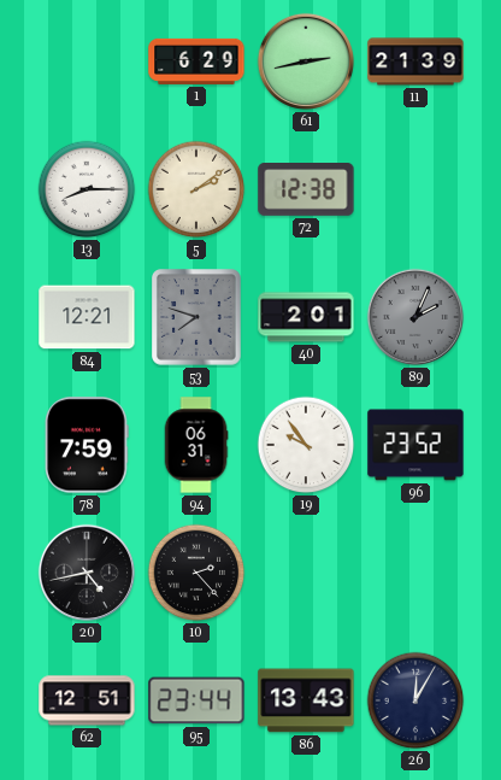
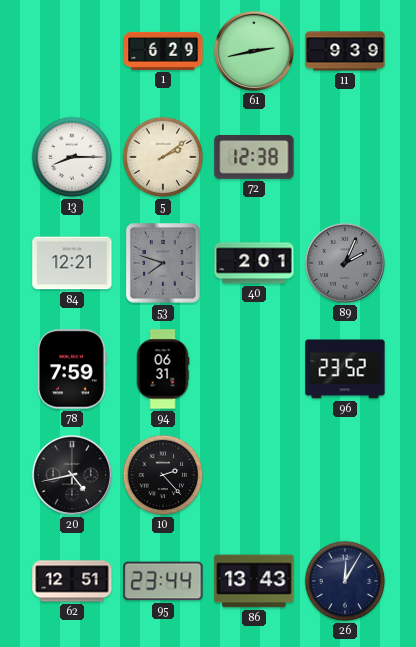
11: 21:39 -> 9:39
19: 9:54 -> none
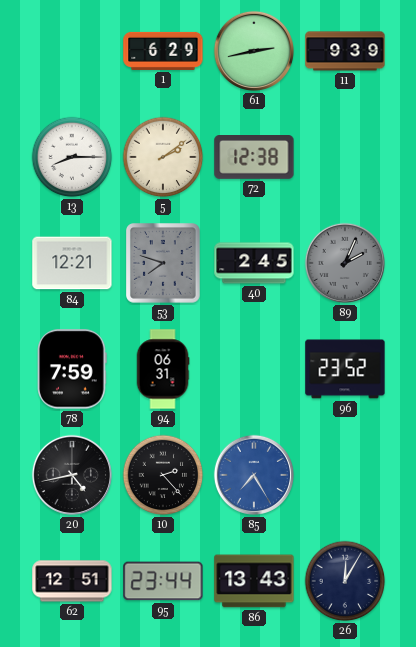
40: 2:01 -> 2:45
85: none -> 7:25
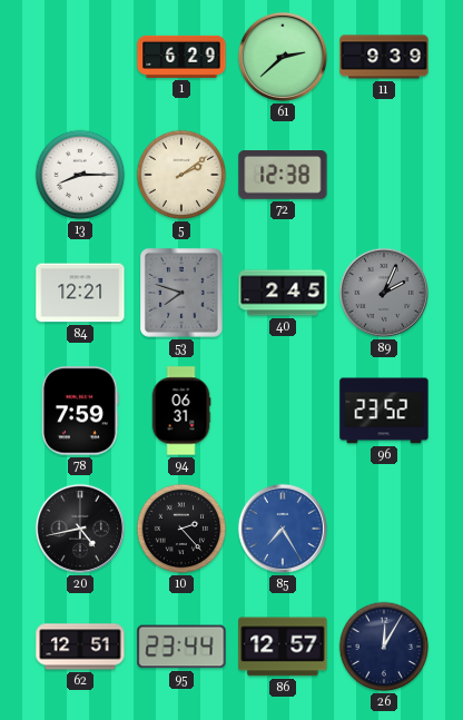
61: 2:43 -> 2:38
86: 13:43 -> 12:57
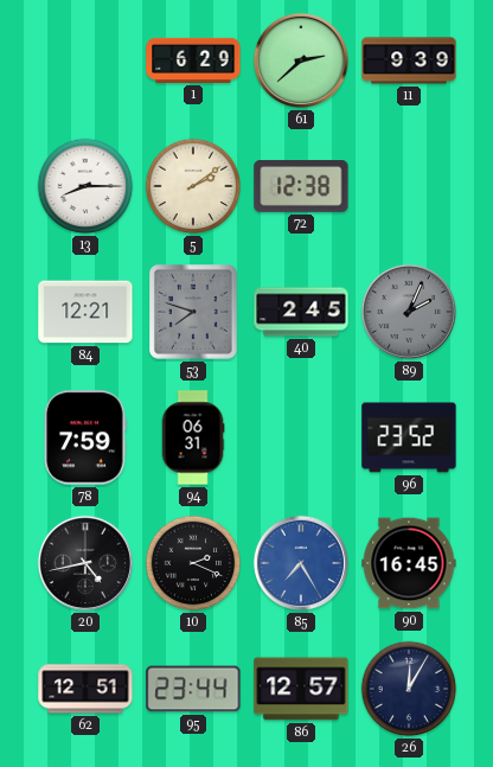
10: 2:23 -> 2:19
90: none -> 16:45
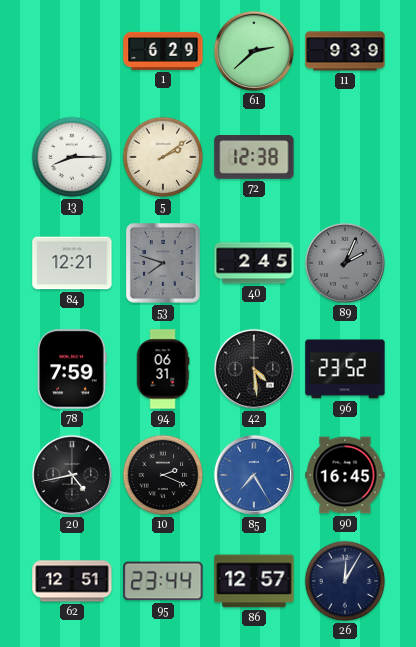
42: none -> 4:29
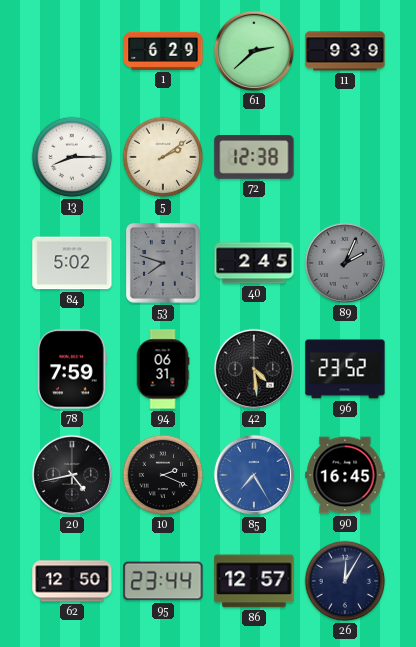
84: 12:21 -> 5:02
62: 12:51 -> 12:50
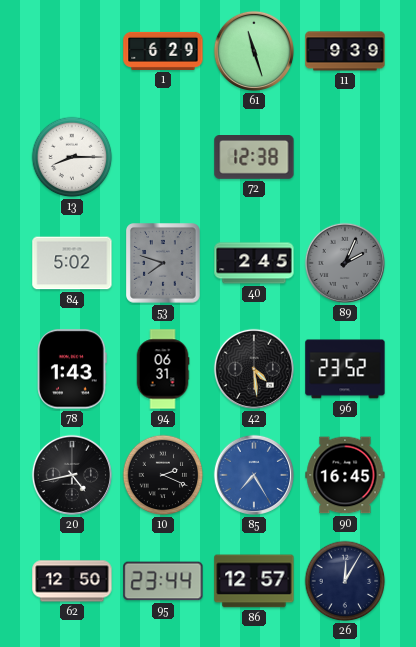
61: 2:38 -> 11:27
5: 2:09 -> none
78: 7:59 -> 1:43
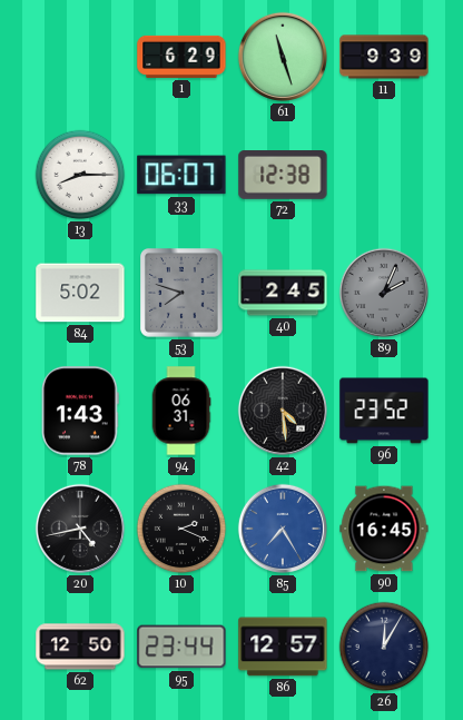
33: none -> 06:07
